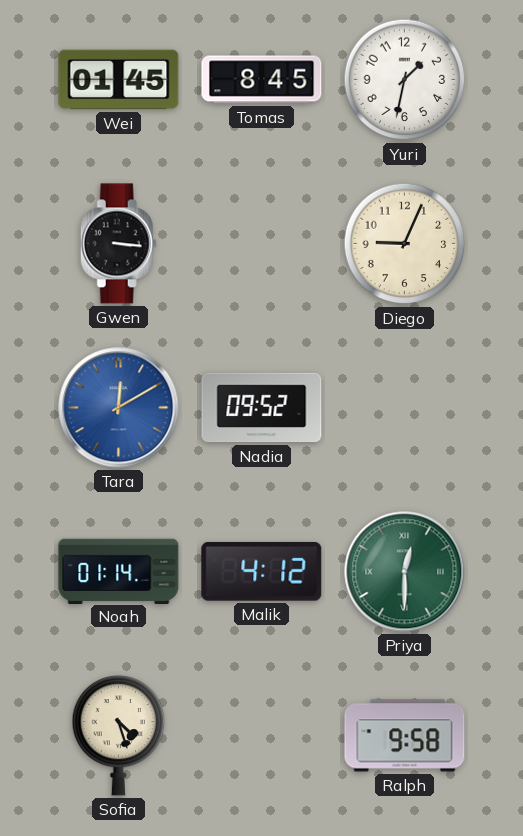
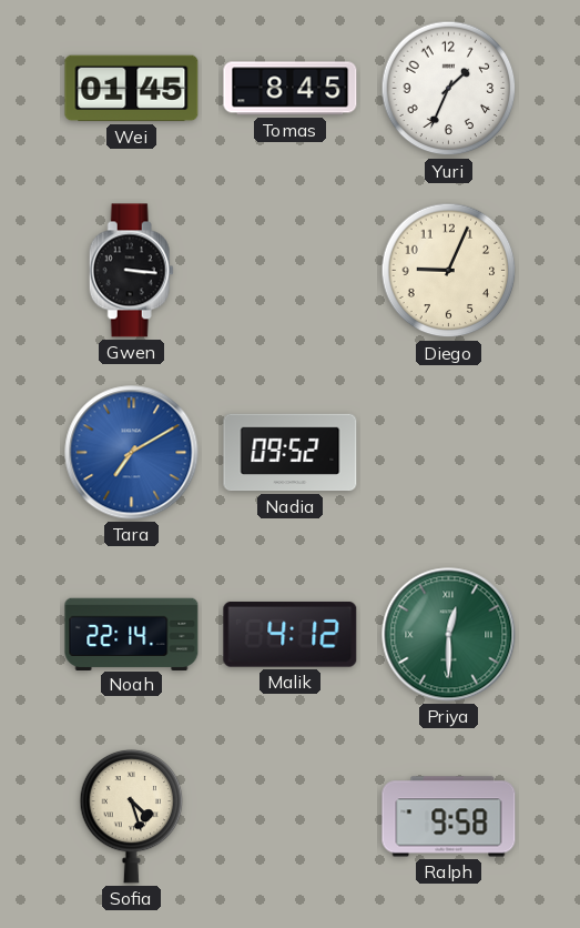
Yuri: 1:32 -> 1:34
Tara: 12:10 -> 7:10
Noah: 01:14 -> 22:14
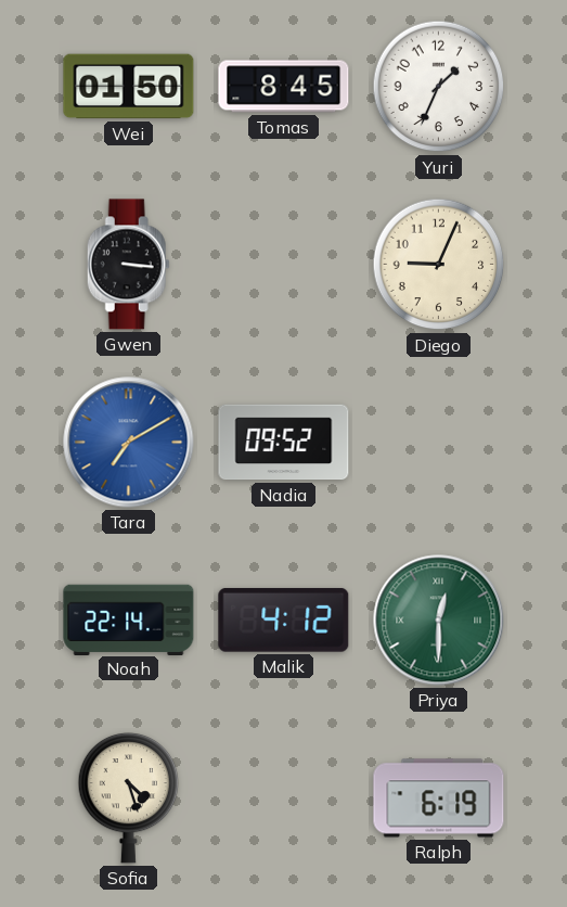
Wei: 01:45 -> 01:50
Ralph: 9:58 -> 6:19
